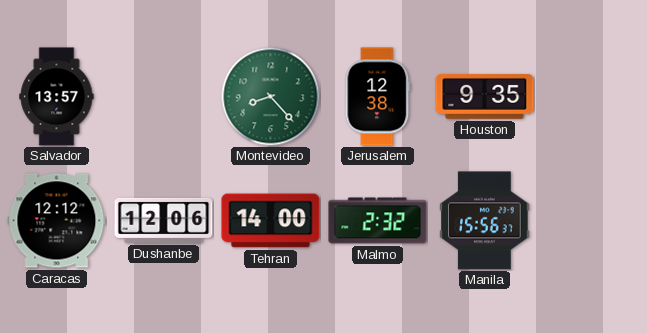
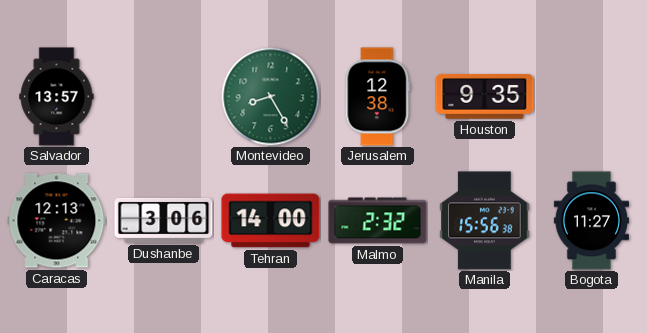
Montevideo: 8:23 -> 8:25
Caracas: 12:12 -> 12:13
Dushanbe: 12:06 -> 3:06
Manila: 15:56:37 -> 15:56:38
Bogota: none -> 11:27
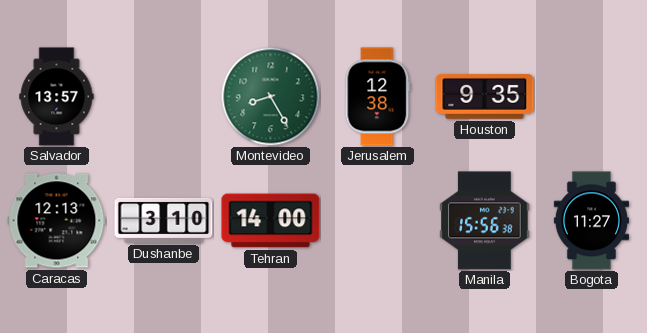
Dushanbe: 3:06 -> 3:10
Malmo: 2:32 -> none
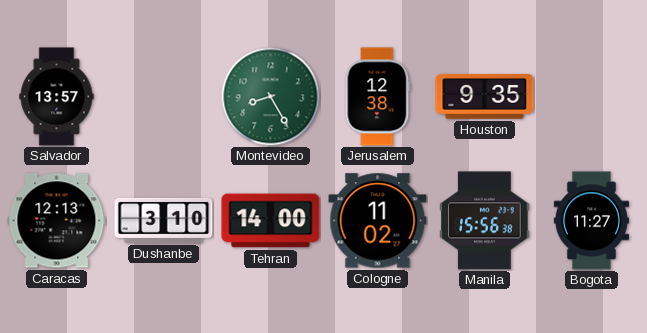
Cologne: none -> 11:02
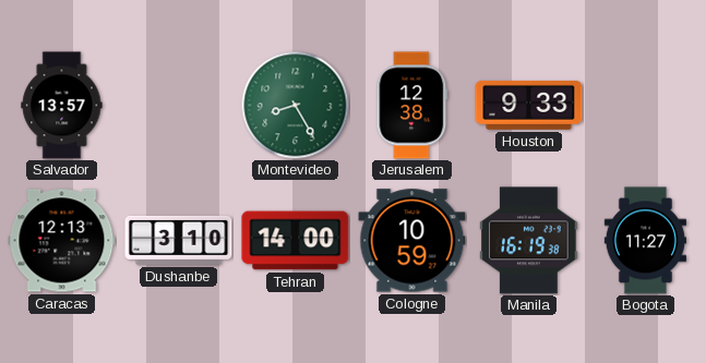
Houston: 9:35 -> 9:33
Cologne: 11:02 -> 10:59
Manila: 15:56 -> 16:19
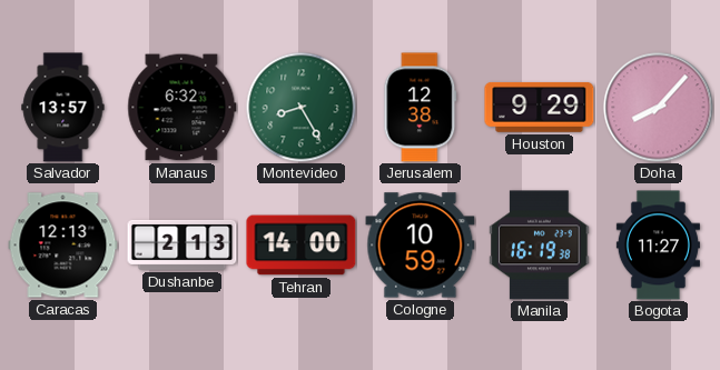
Manaus: none -> 6:32
Houston: 9:33 -> 9:29
Doha: none -> 8:07
Dushanbe: 3:10 -> 2:13
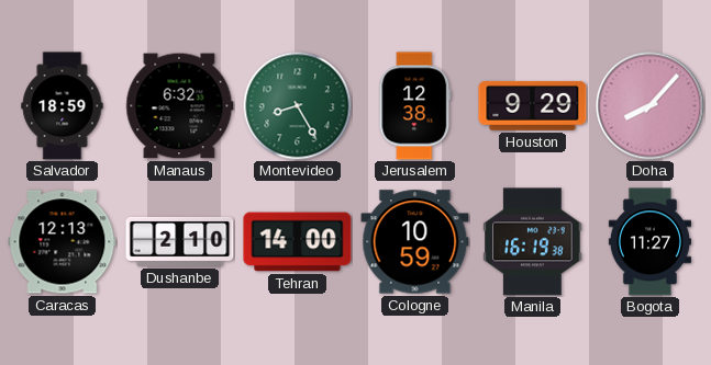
Salvador: 13:57 -> 18:59
Dushanbe: 2:13 -> 2:10
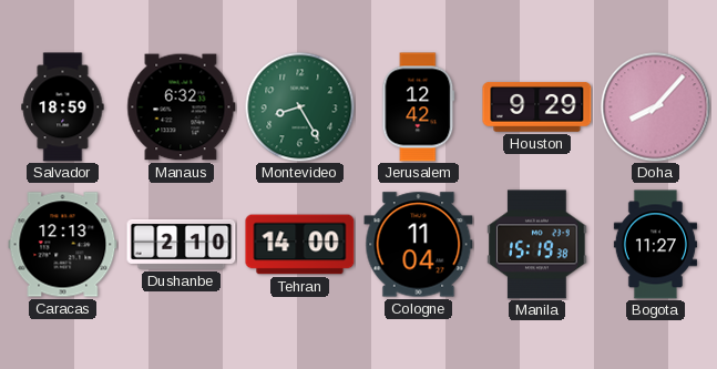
Jerusalem: 12:38 -> 12:42
Cologne: 10:59 -> 11:04
Manila: 16:19 -> 15:19
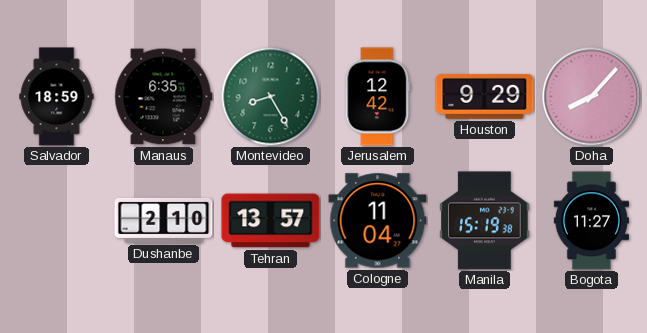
Manaus: 6:32 -> 6:35
Caracas: 12:13 -> none
Tehran: 14:00 -> 13:57
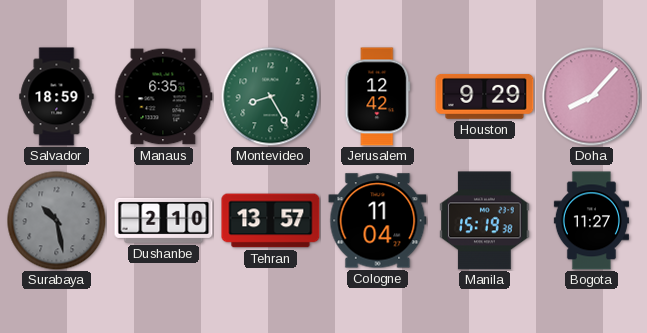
Surabaya: none -> 10:28
